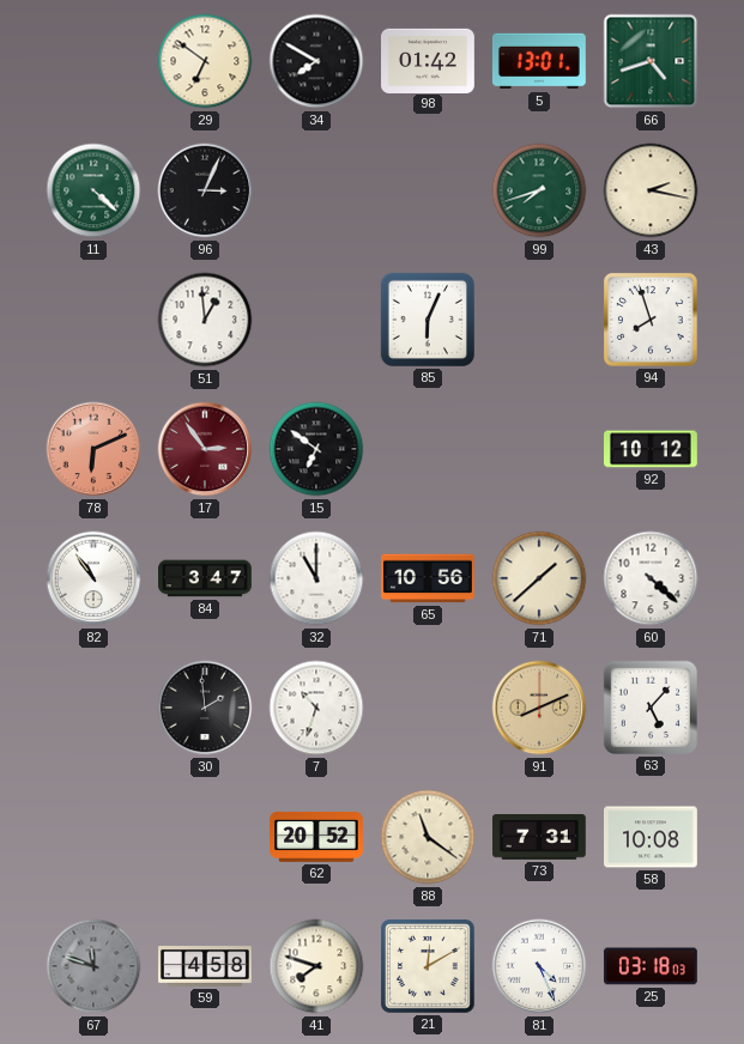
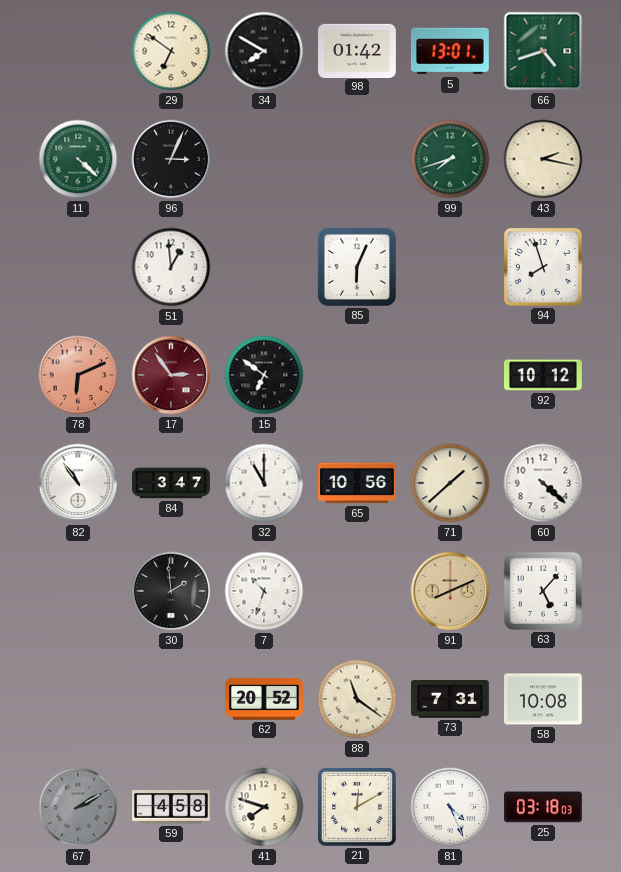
67: 11:48 -> 2:10
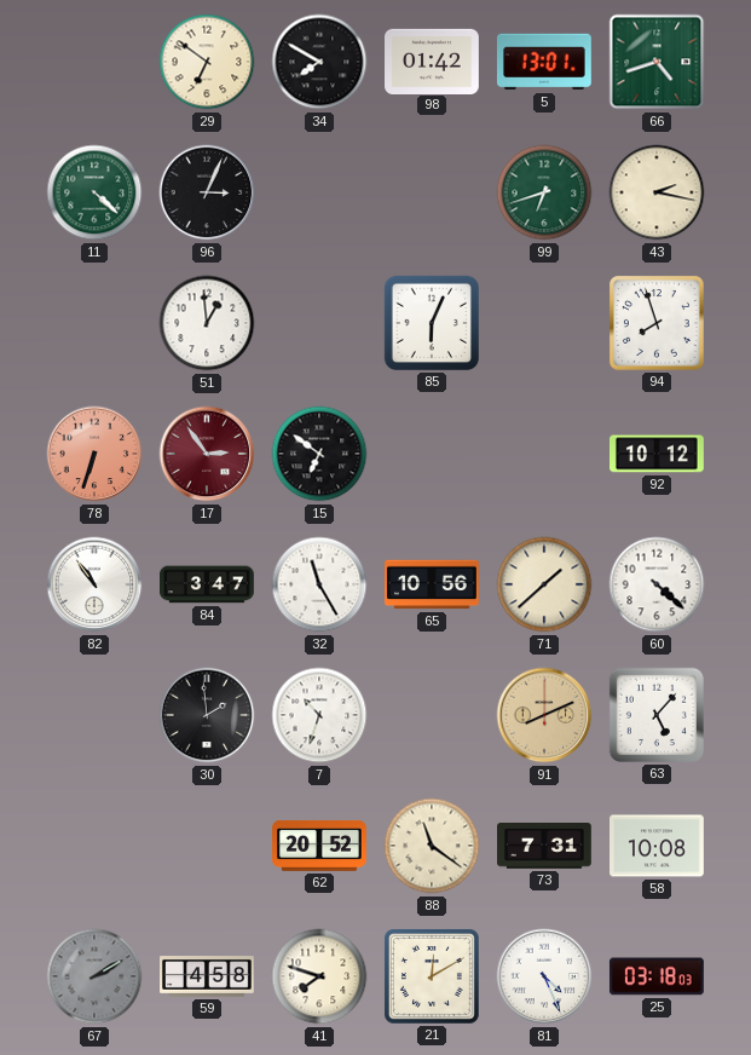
99: 7:42 -> 6:42
78: 6:11 -> 6:33
32: 11:00 -> 11:25
